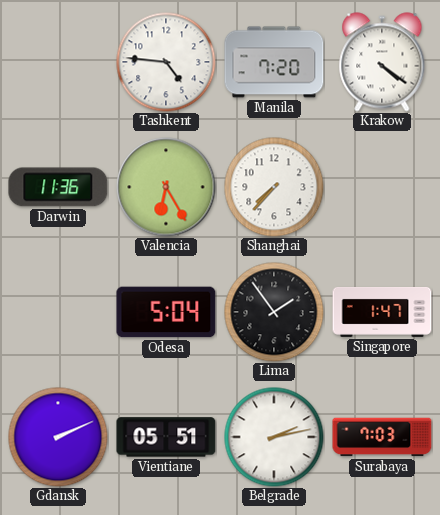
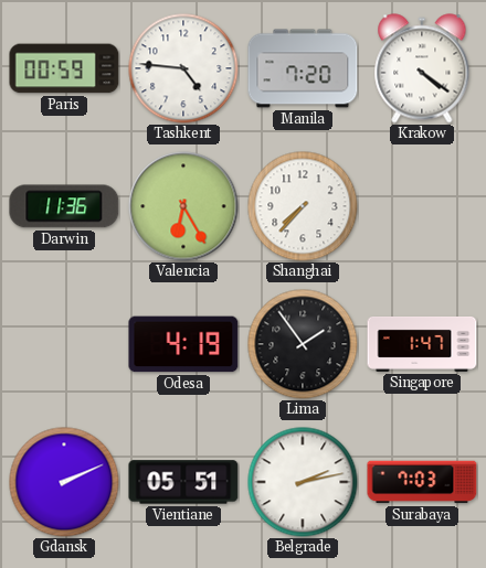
Paris: none -> 00:59
Odesa: 5:04 -> 4:19
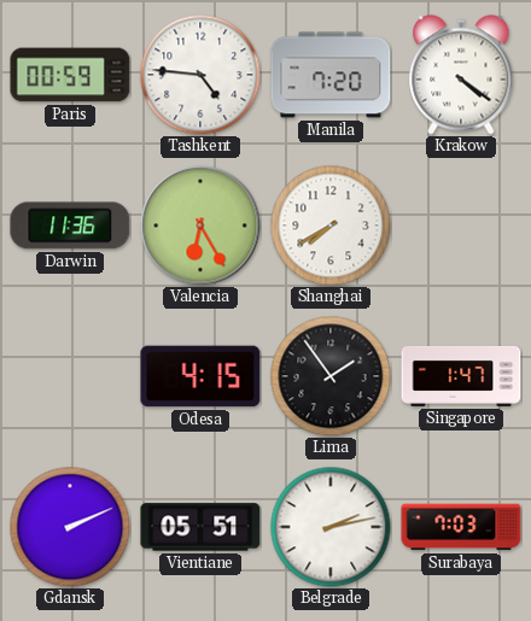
Shanghai: 7:37 -> 7:40
Odesa: 4:19 -> 4:15
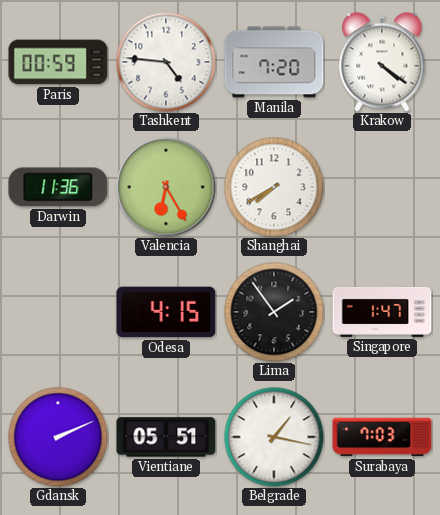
Belgrade: 2:13 -> 1:17
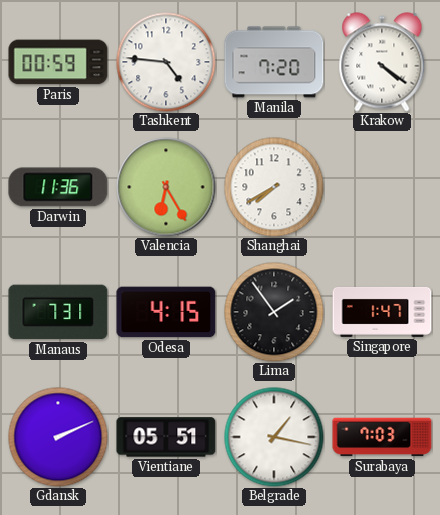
Manaus: none -> 7:31
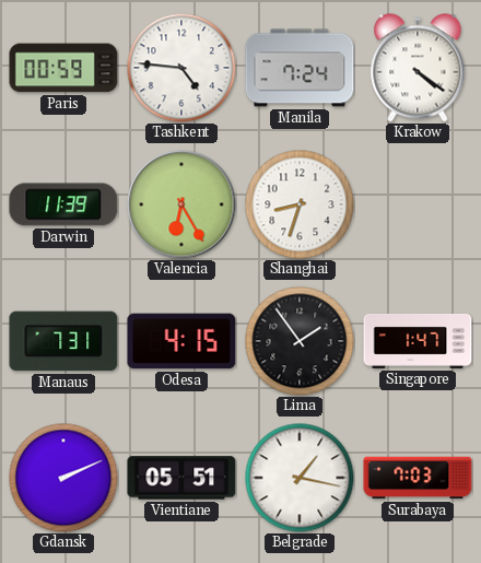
Manila: 7:20 -> 7:24
Darwin: 11:36 -> 11:39
Shanghai: 7:40 -> 8:33
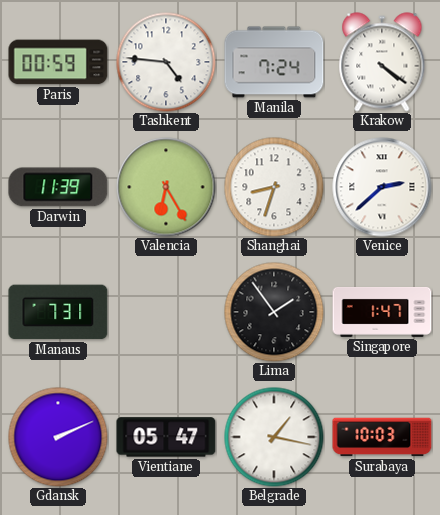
Venice: none -> 2:38
Odesa: 4:15 -> none
Vientiane: 05:51 -> 05:47
Surabaya: 7:03 -> 10:03
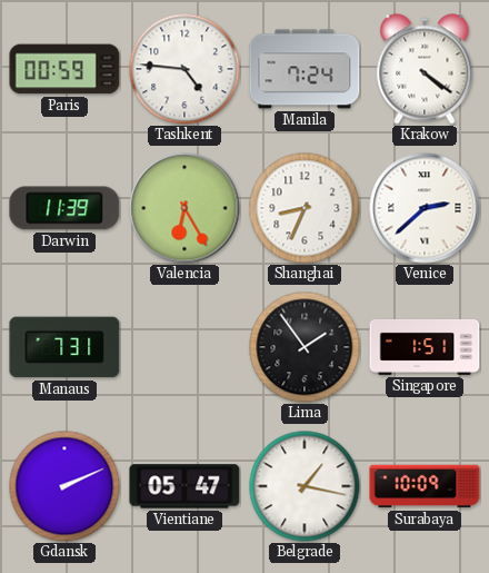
Shanghai: 8:33 -> 8:34
Singapore: 1:47 -> 1:51
Surabaya: 10:03 -> 10:09
